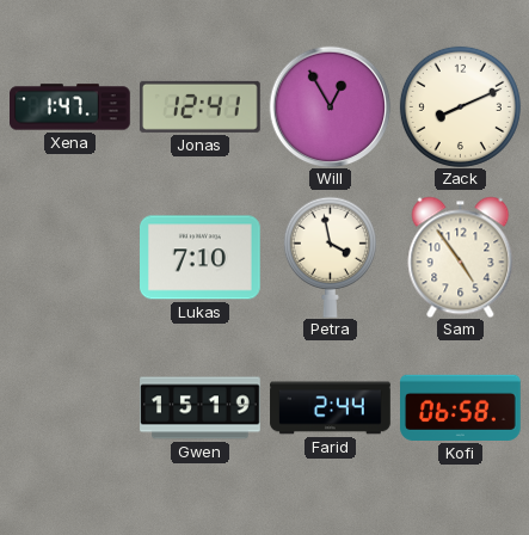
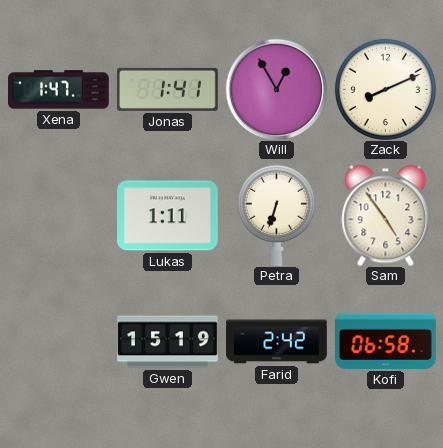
Jonas: 12:41 -> 1:41
Lukas: 7:10 -> 1:11
Petra: 3:58 -> 6:33
Farid: 2:44 -> 2:42
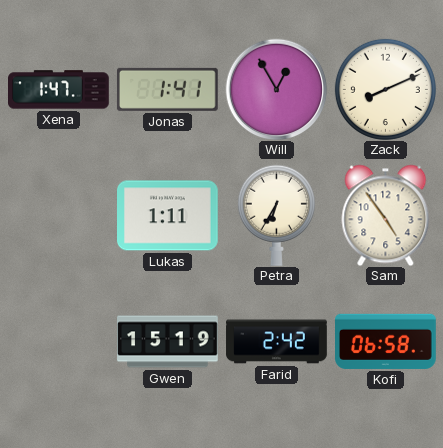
Petra: 6:33 -> 6:35
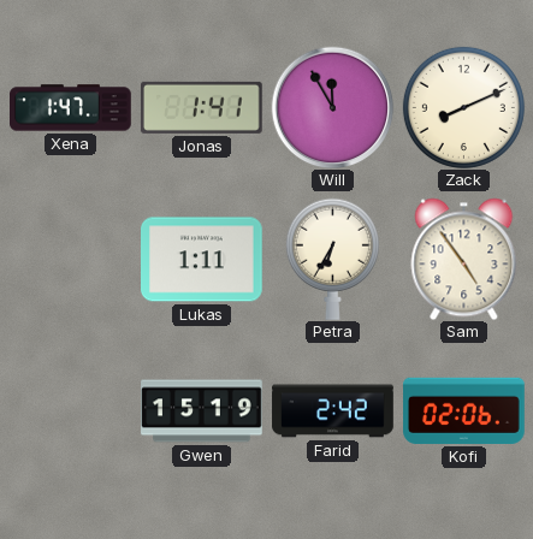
Will: 12:55 -> 11:55
Kofi: 06:58 -> 02:06
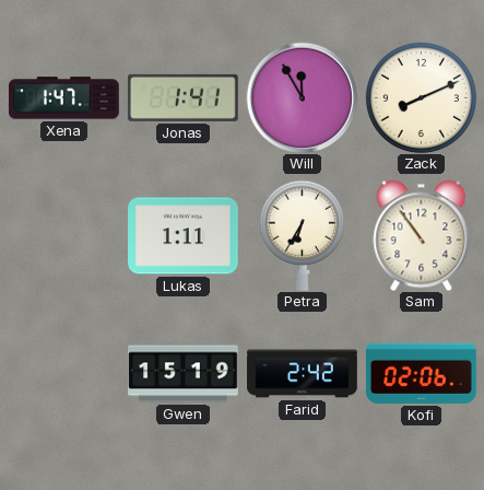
Sam: 4:54 -> 10:54
